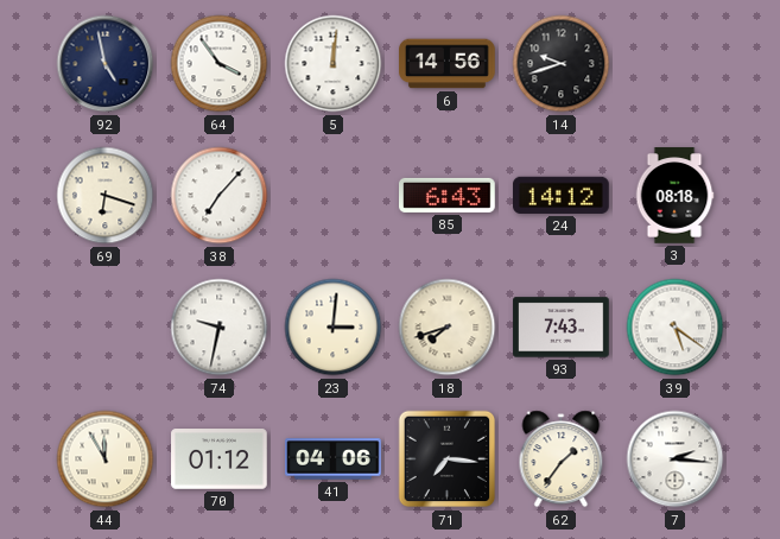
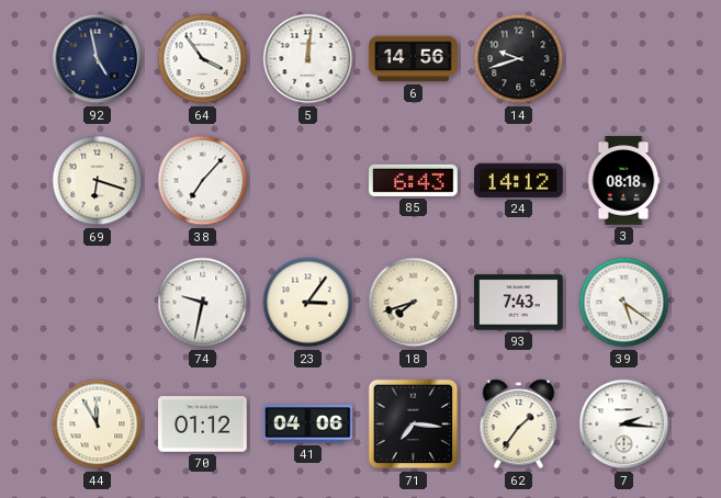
23: 3:01 -> 3:06
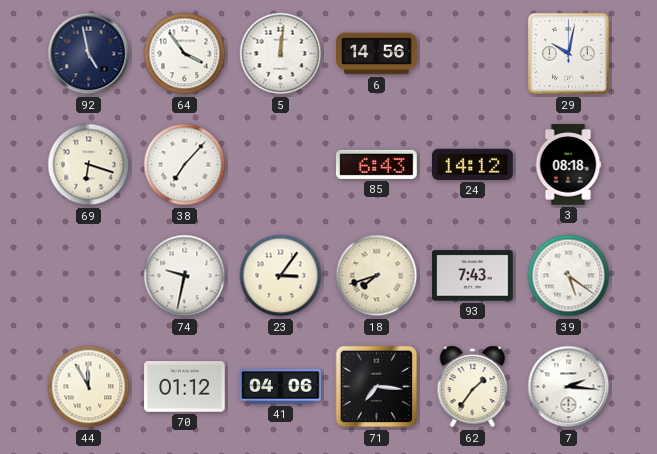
14: 9:42 -> none
29: none -> 10:02
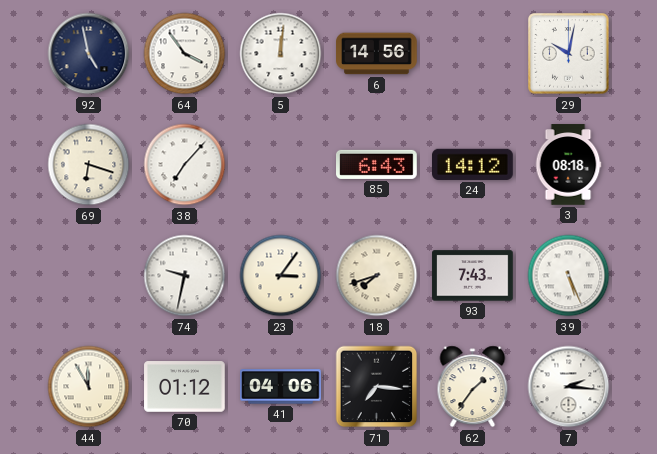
39: 5:21 -> 5:26
